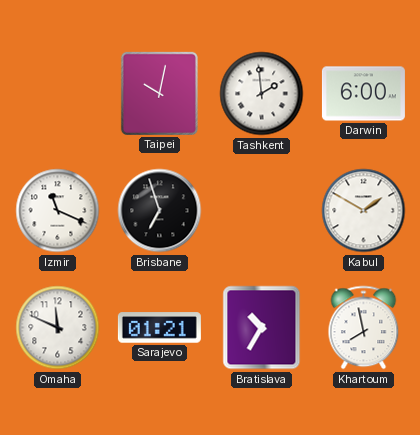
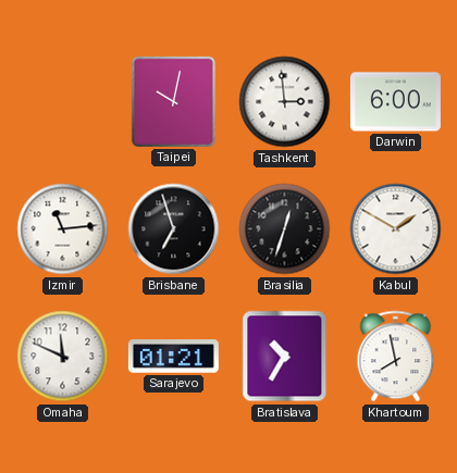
Tashkent: 1:59 -> 2:59
Izmir: 11:19 -> 11:14
Brasilia: none -> 12:33
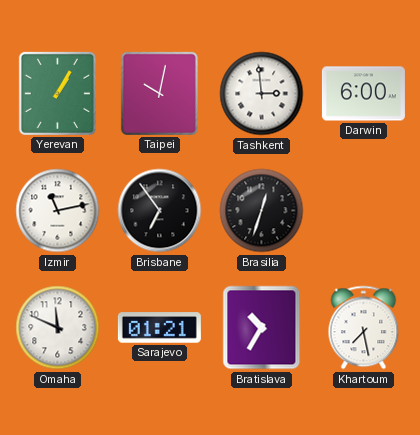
Yerevan: none -> 1:05
Izmir: 11:14 -> 11:13
Brisbane: 6:57 -> 6:54
Kabul: 1:50 -> none
Khartoum: 7:58 -> 7:28
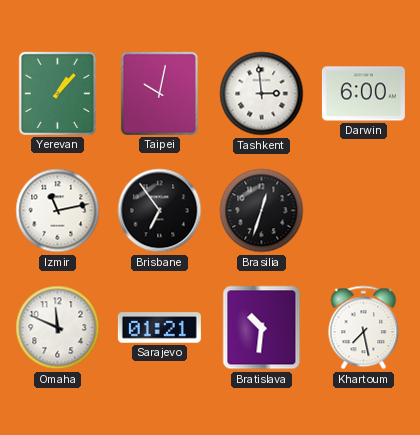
Yerevan: 1:05 -> 1:07
Bratislava: 10:35 -> 10:31
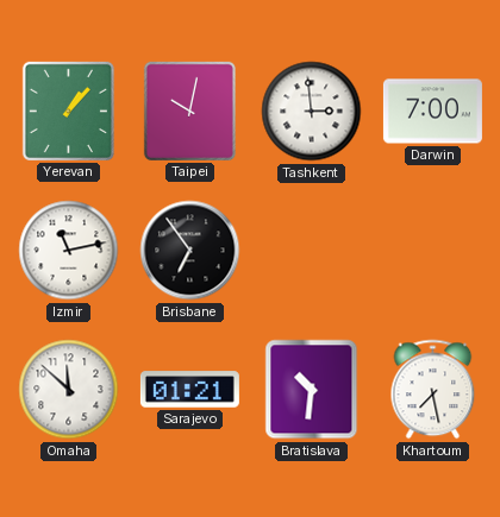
Darwin: 6:00 -> 7:00
Brasilia: 12:33 -> none
Omaha: 11:49 -> 11:52
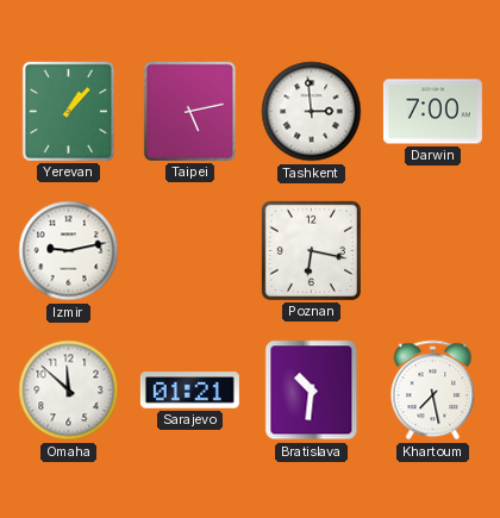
Taipei: 10:02 -> 5:13
Izmir: 11:13 -> 9:13
Brisbane: 6:54 -> none
Poznan: none -> 6:17
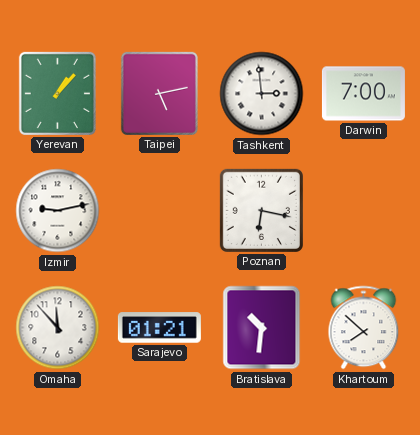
Omaha: 11:52 -> 11:53
Khartoum: 7:28 -> 7:52
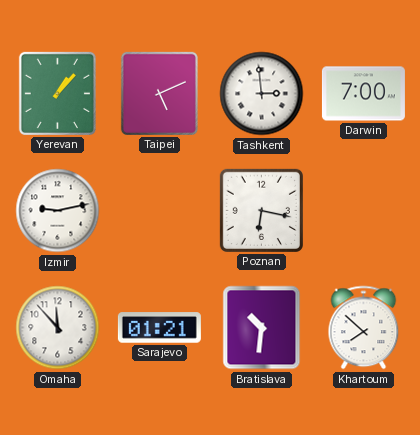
Taipei: 5:13 -> 5:11
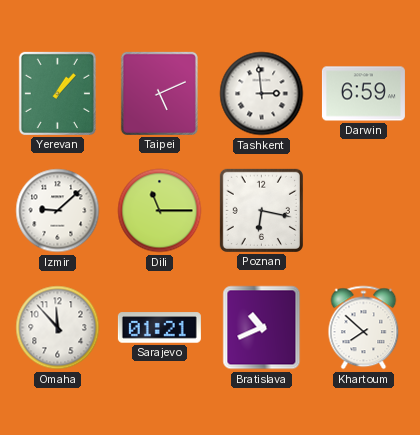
Darwin: 7:00 -> 6:59
Izmir: 9:13 -> 9:08
Dili: none -> 11:15
Bratislava: 10:31 -> 10:41
